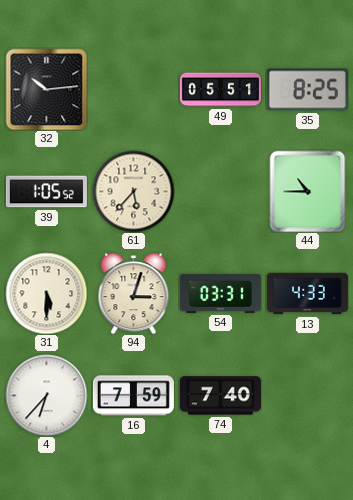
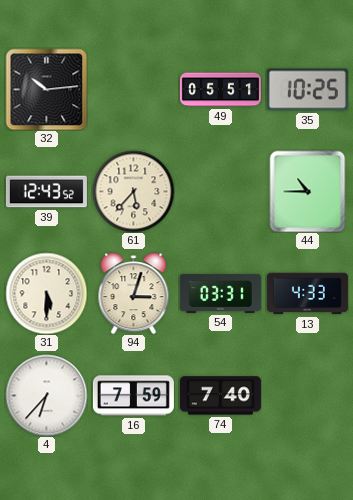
35: 8:25 -> 10:25
39: 1:05 -> 12:43
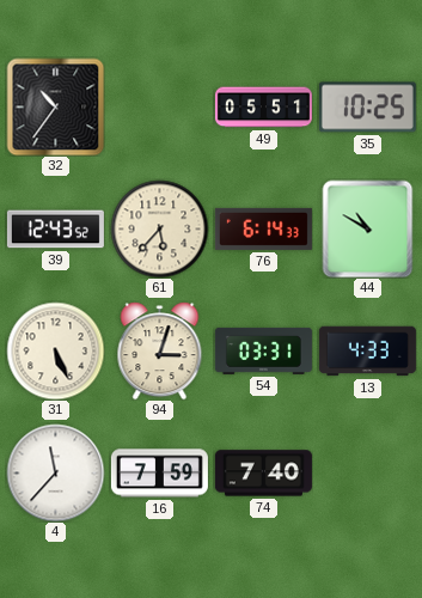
32: 10:14 -> 10:36
76: none -> 6:14
44: 10:45 -> 10:50
31: 5:30 -> 5:26
4: 6:37 -> 11:37
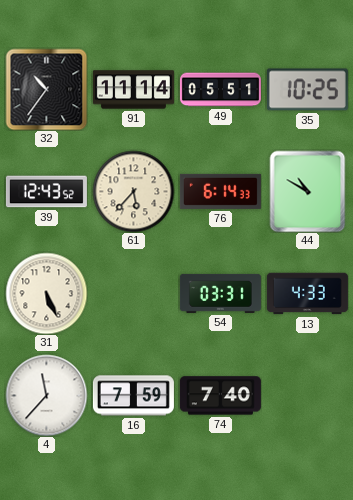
91: none -> 11:14
94: 3:03 -> none
